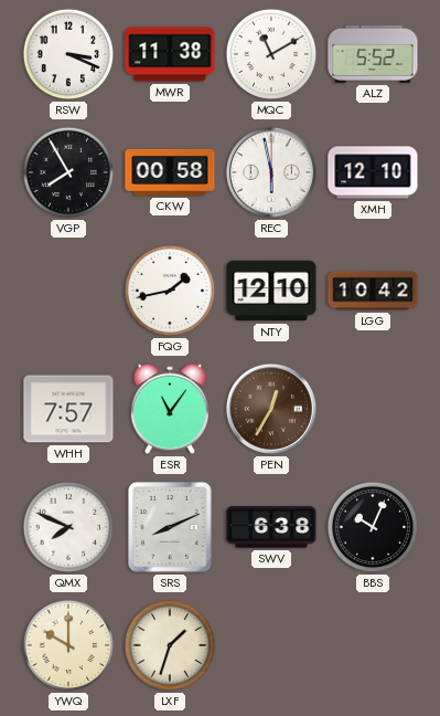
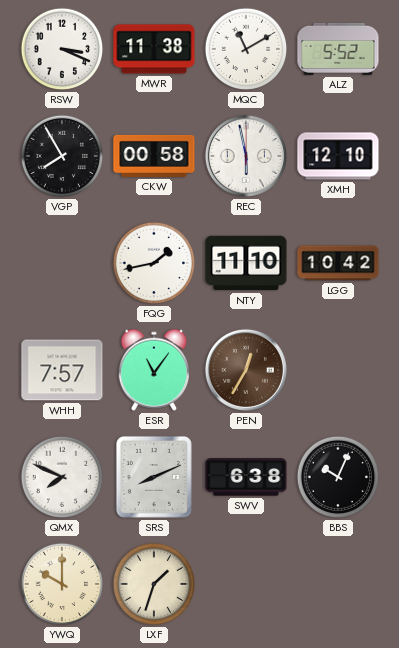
NTY: 12:10 -> 11:10
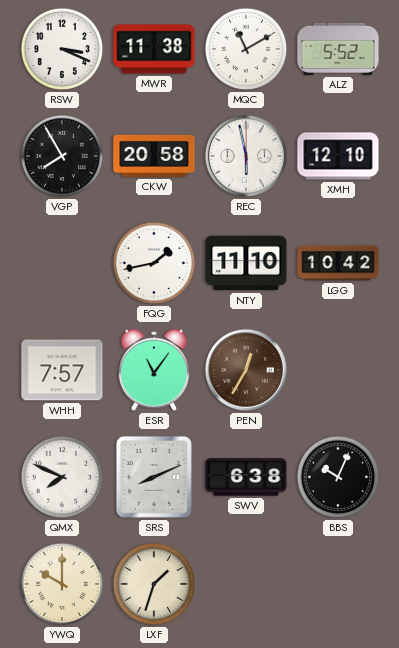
CKW: 00:58 -> 20:58
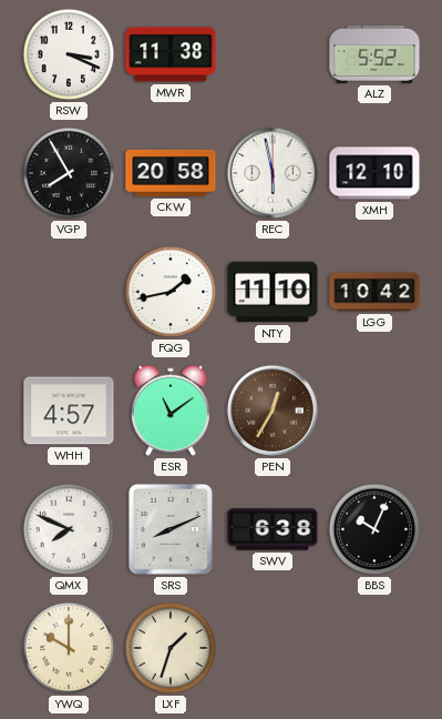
MQC: 11:10 -> none
WHH: 7:57 -> 4:57
ESR: 11:06 -> 11:09
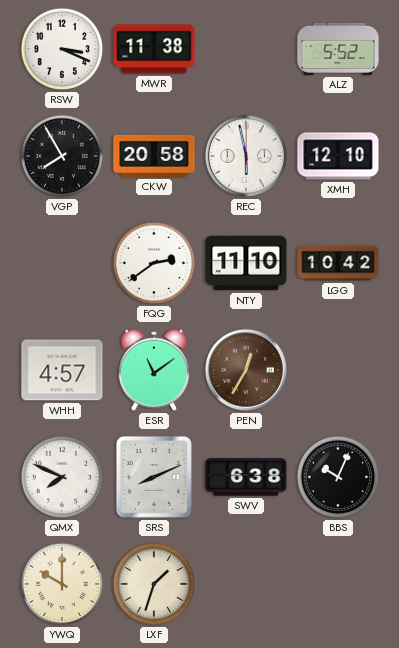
FQG: 1:43 -> 2:39
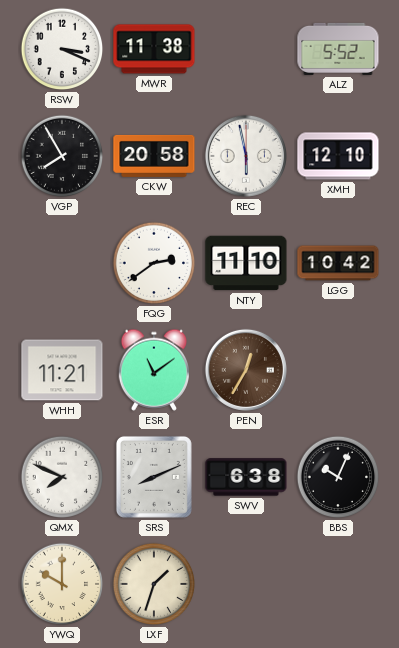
WHH: 4:57 -> 11:21
